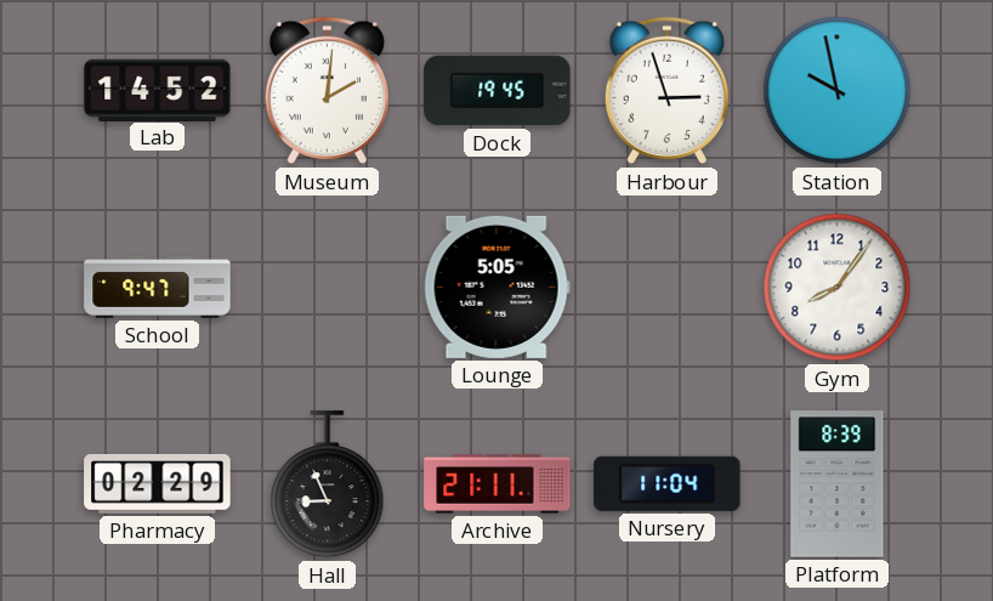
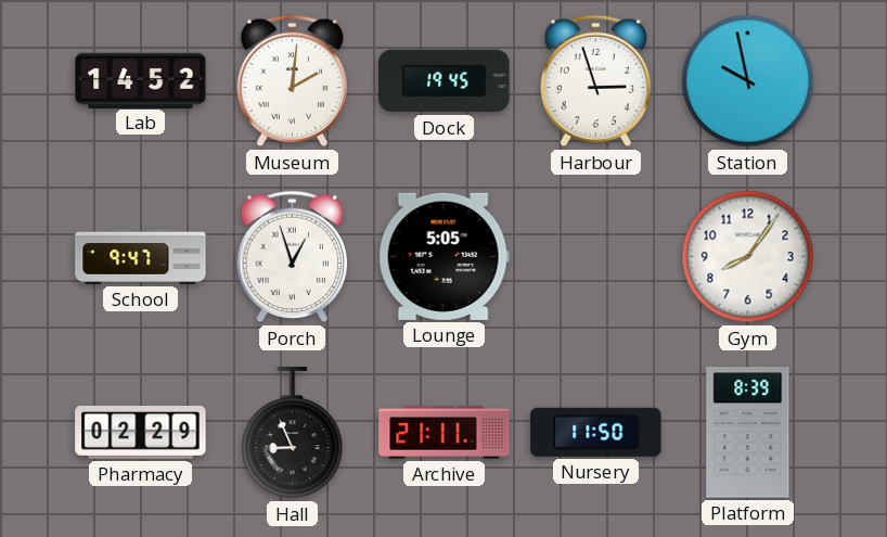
Porch: none -> 12:57
Nursery: 11:04 -> 11:50
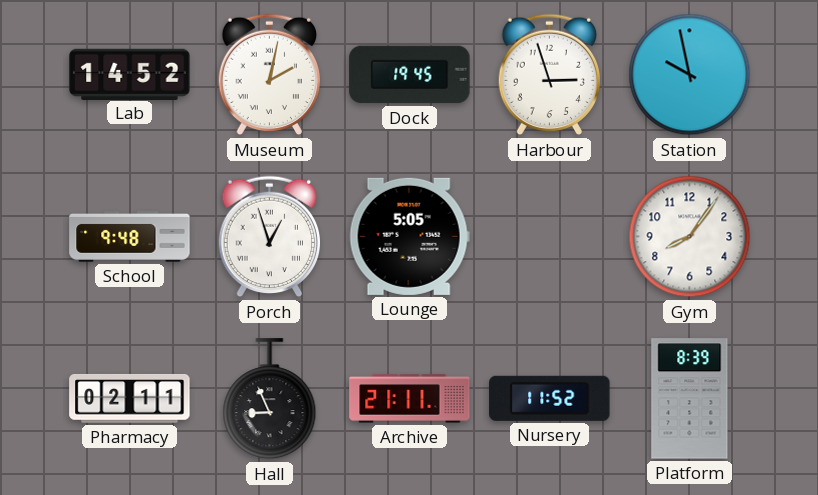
Museum: 2:01 -> 2:02
School: 9:47 -> 9:48
Pharmacy: 02:29 -> 02:11
Nursery: 11:50 -> 11:52
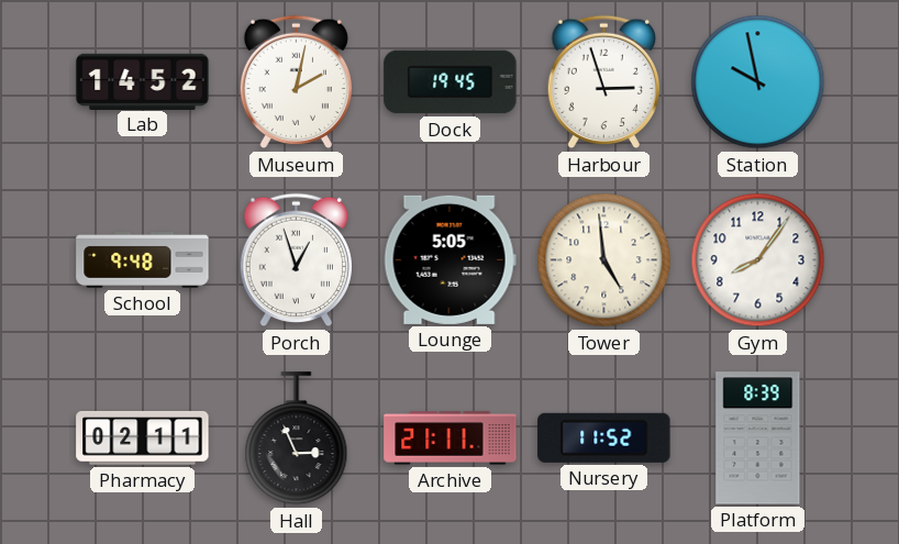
Tower: none -> 4:59
Hall: 8:56 -> 2:56
